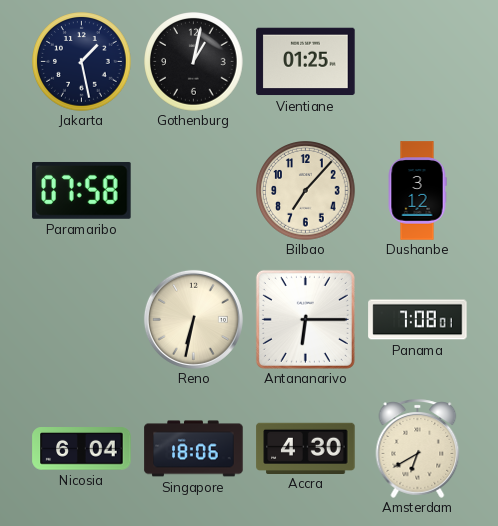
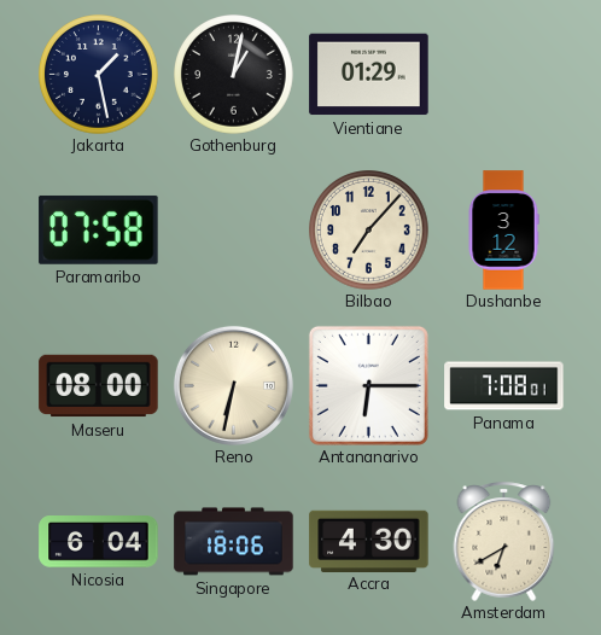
Vientiane: 01:25 -> 01:29
Maseru: none -> 08:00
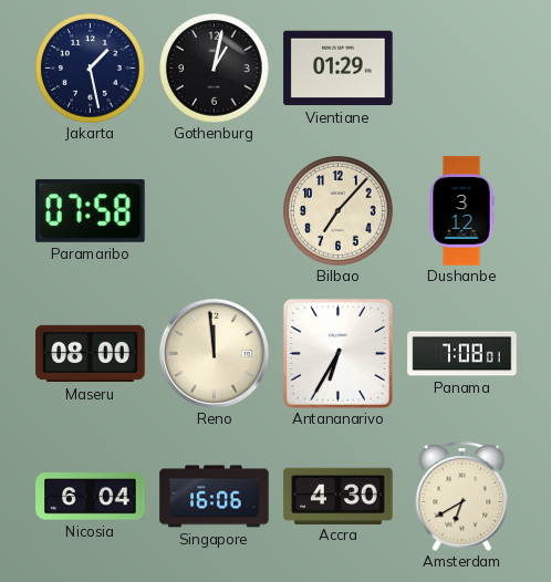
Reno: 6:32 -> 11:59
Antananarivo: 6:15 -> 6:35
Singapore: 18:06 -> 16:06
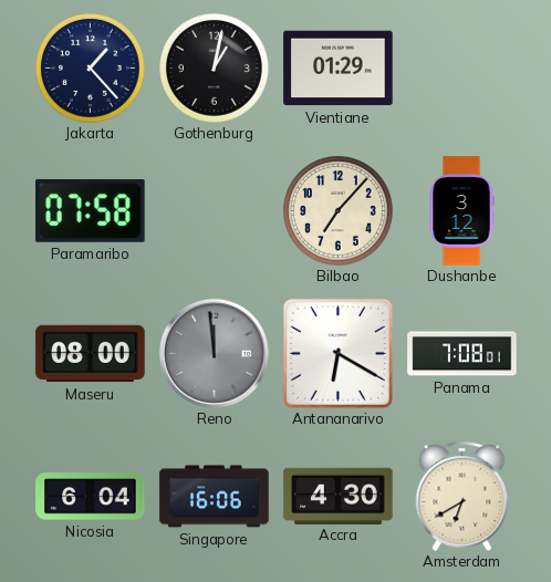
Jakarta: 1:28 -> 1:23
Reno dial: cream -> grey
Antananarivo: 6:35 -> 6:20
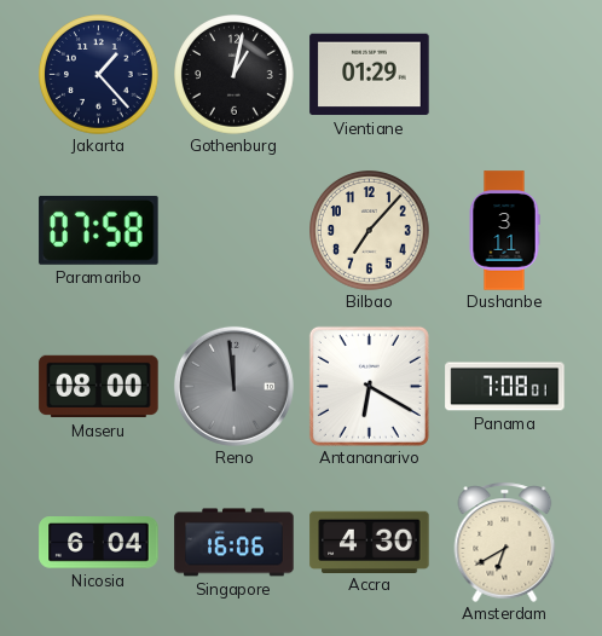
Dushanbe: 3:12 -> 3:11
